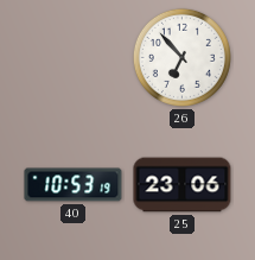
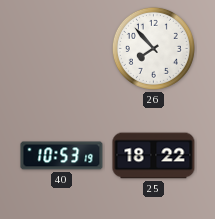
26: 6:53 -> 7:53
25: 23:06 -> 18:22
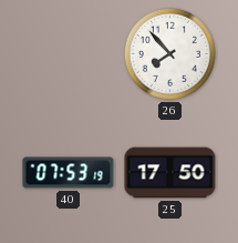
40: 10:53 -> 07:53
25: 18:22 -> 17:50
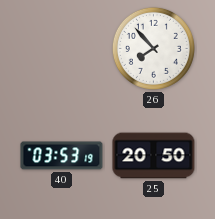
40: 07:53 -> 03:53
25: 17:50 -> 20:50
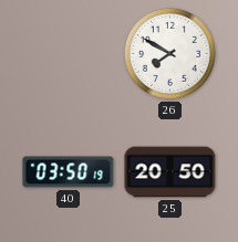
26: 7:53 -> 7:50
40: 03:53 -> 03:50
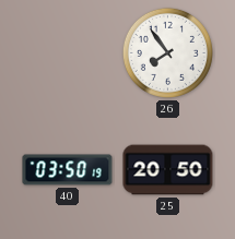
26: 7:50 -> 7:54
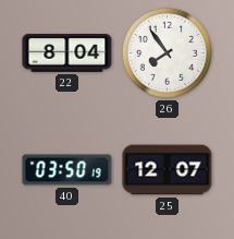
22: none -> 8:04
25: 20:50 -> 12:07
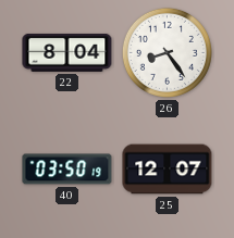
26: 7:54 -> 8:24
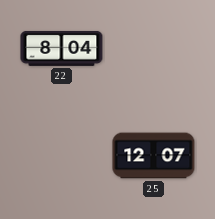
26: 8:24 -> none
40: 03:50 -> none
